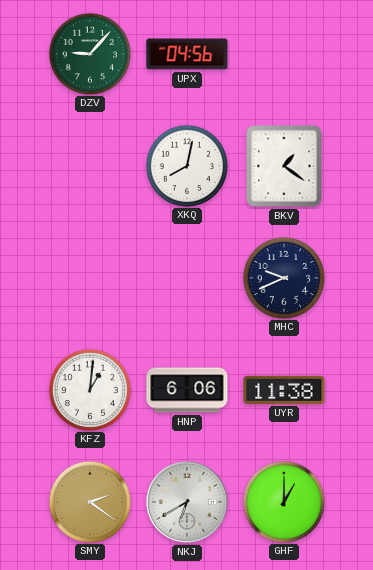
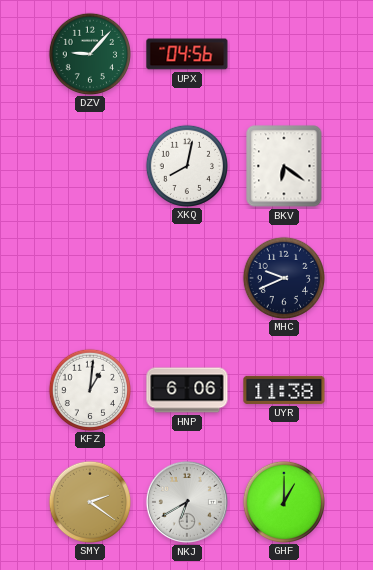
BKV: 1:21 -> 6:21
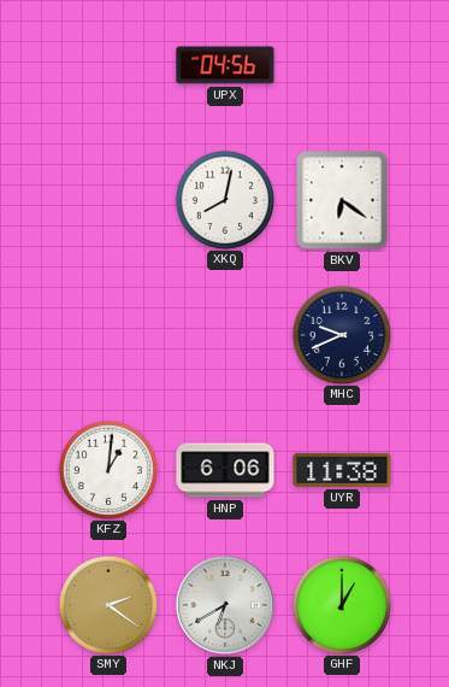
DZV: 9:07 -> none
